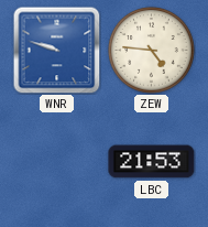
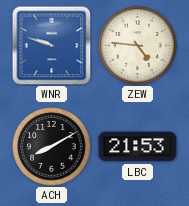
ACH: none -> 8:10
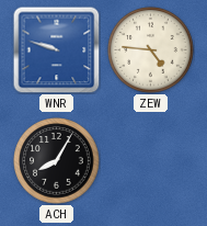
ACH: 8:10 -> 8:05
LBC: 21:53 -> none
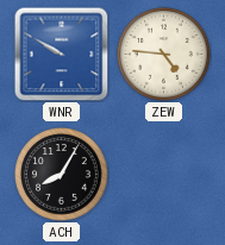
WNR: 9:48 -> 9:50
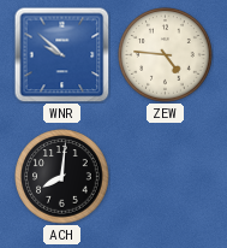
WNR: 9:50 -> 9:52
ACH: 8:05 -> 8:01
